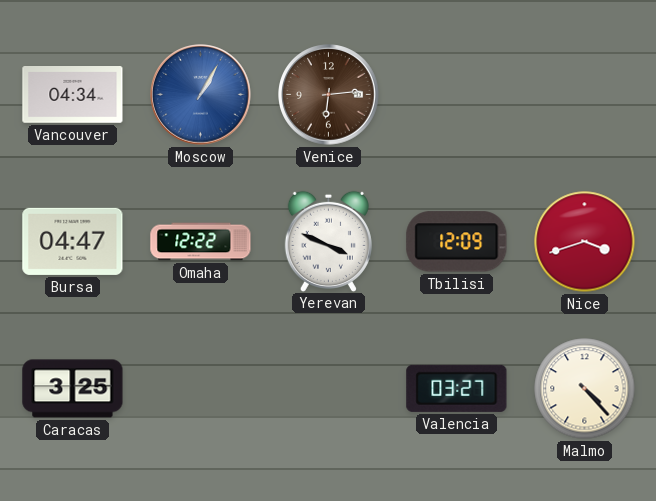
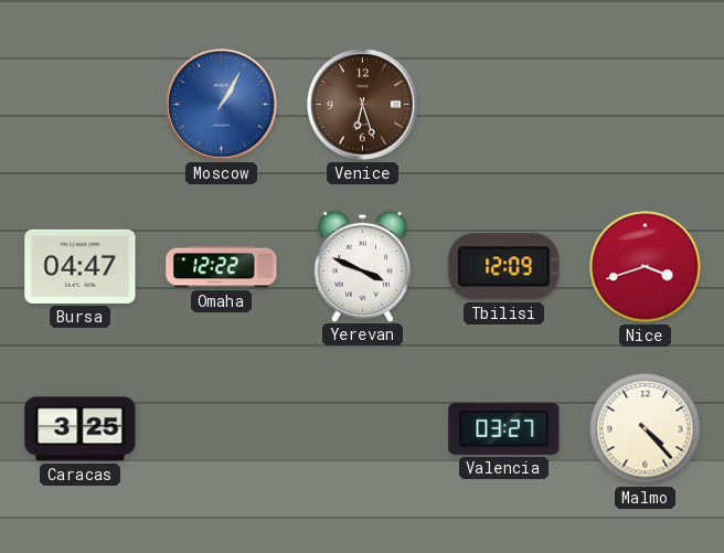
Vancouver: 04:34 -> none
Venice: 6:14 -> 6:27
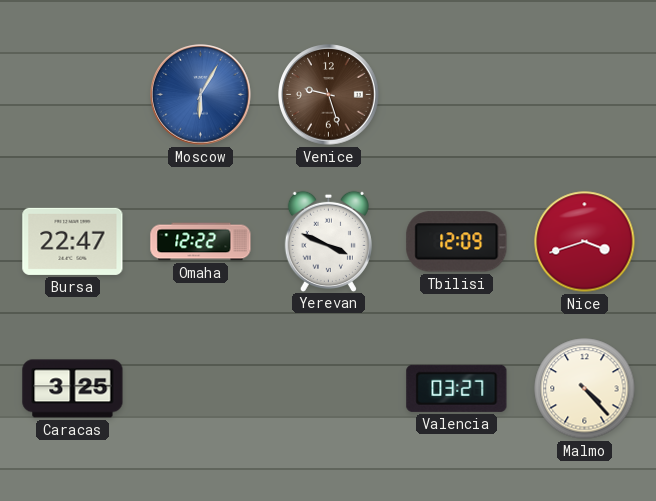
Moscow: 1:05 -> 6:05
Venice: 6:27 -> 9:27
Bursa: 04:47 -> 22:47
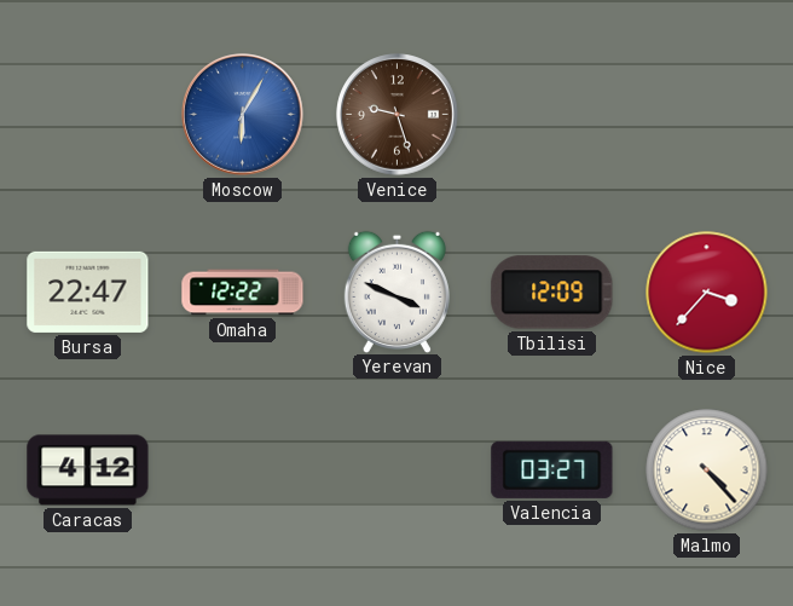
Nice: 3:42 -> 3:37
Caracas: 3:25 -> 4:12
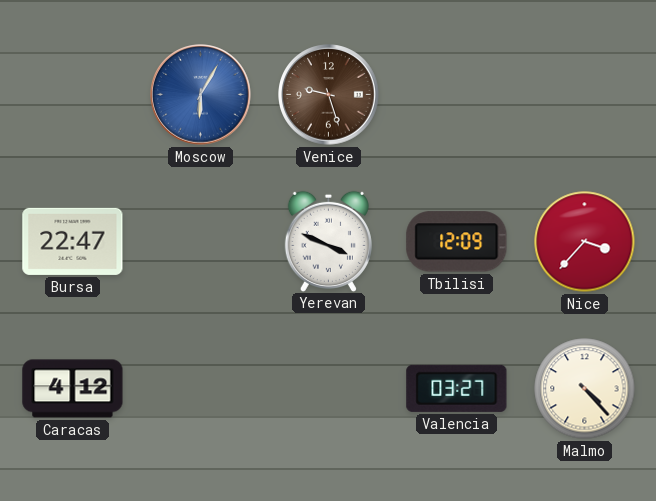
Omaha: 12:22 -> none
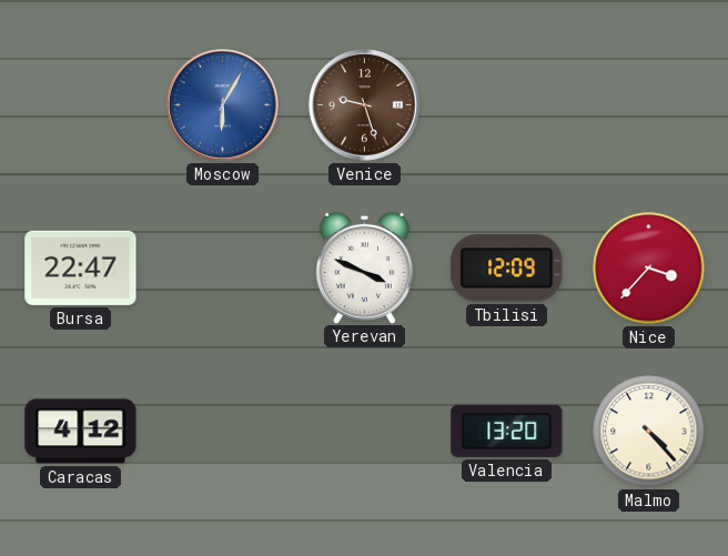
Valencia: 03:27 -> 13:20
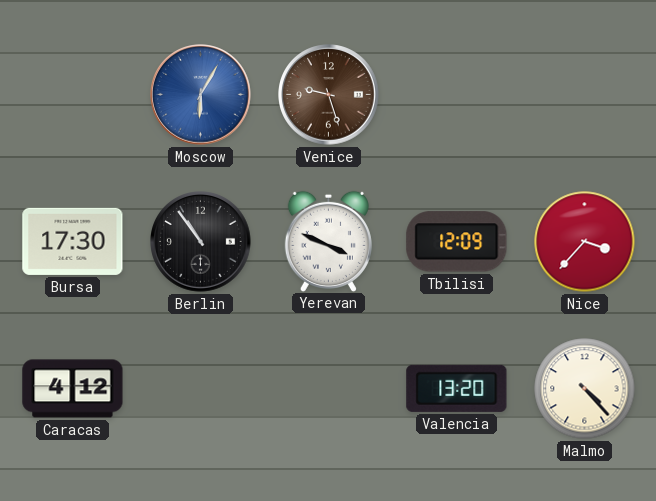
Bursa: 22:47 -> 17:30
Berlin: none -> 10:54
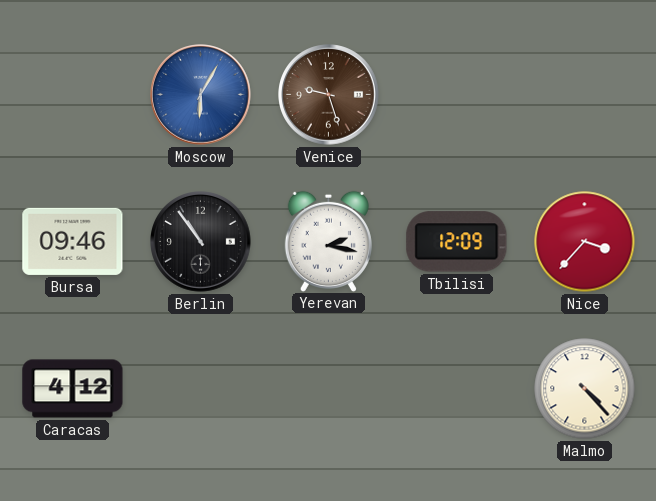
Bursa: 17:30 -> 09:46
Yerevan: 3:49 -> 2:17
Valencia: 13:20 -> none
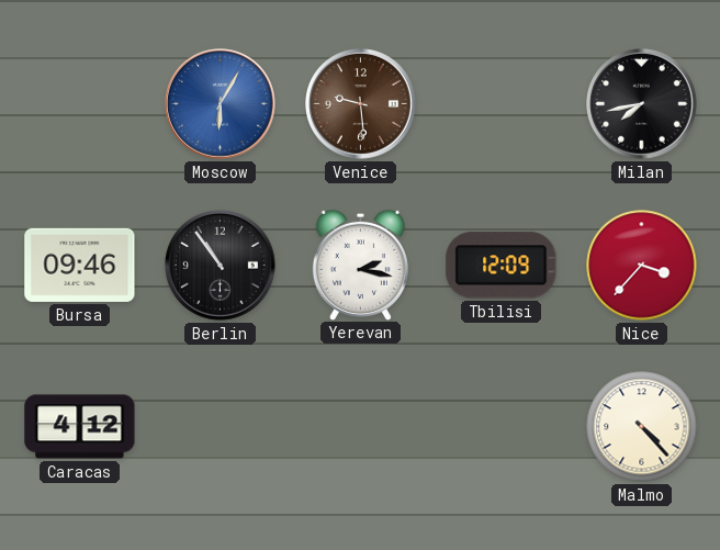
Venice: 9:27 -> 9:29
Milan: none -> 7:43
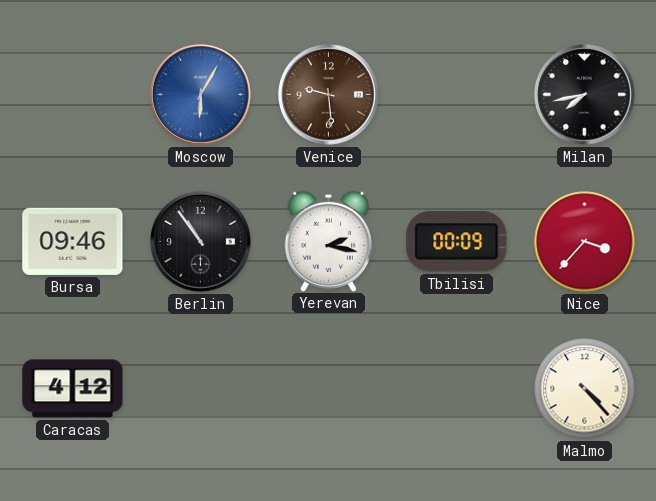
Tbilisi: 12:09 -> 00:09
